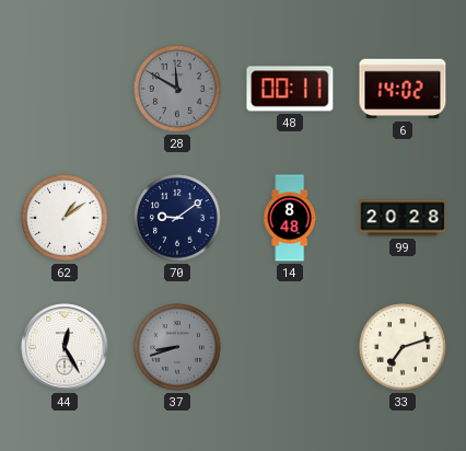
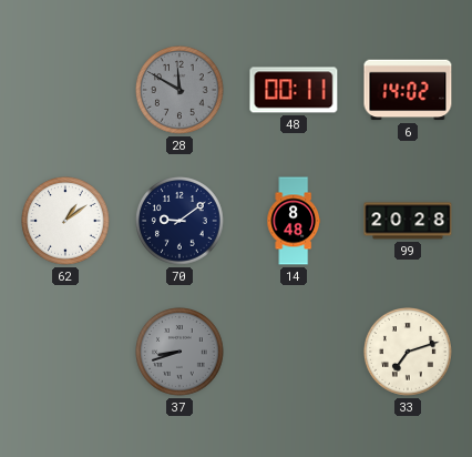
44: 12:25 -> none
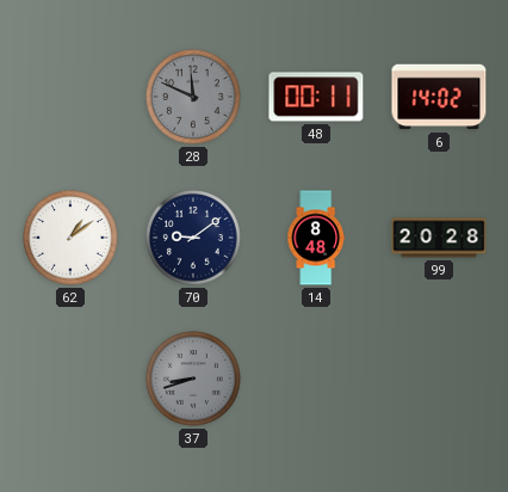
28: 11:50 -> 11:49
33: 7:12 -> none
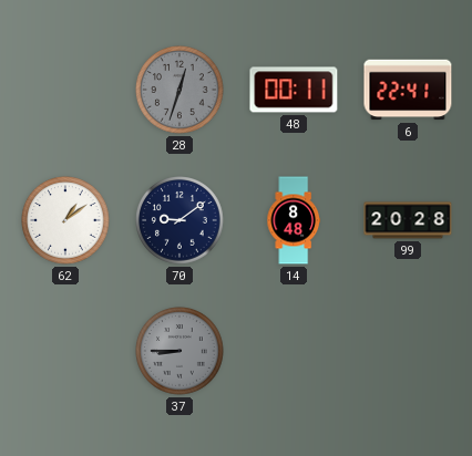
28: 11:49 -> 12:33
6: 14:02 -> 22:41
37: 8:42 -> 8:45
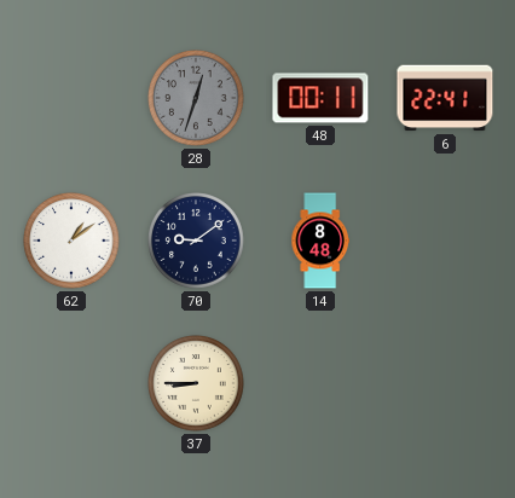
99: 20:28 -> none
37 dial: grey -> cream
